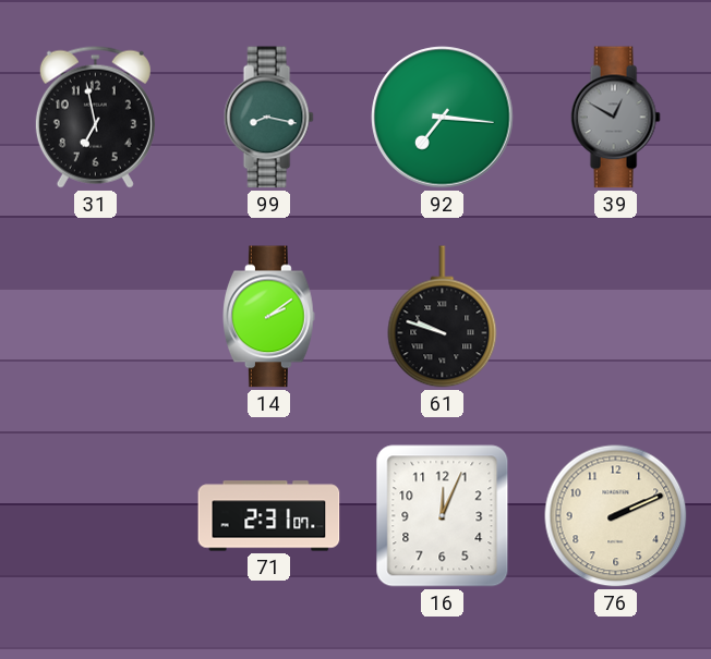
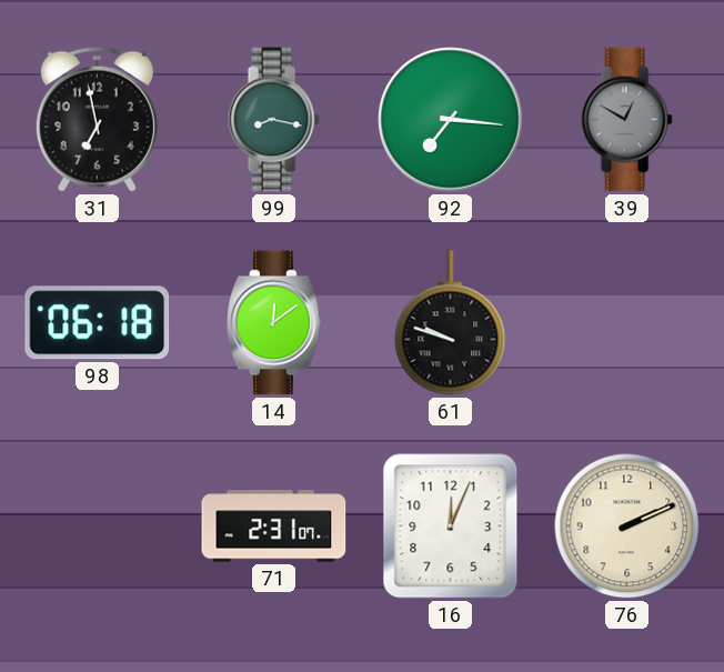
98: none -> 06:18
14: 2:09 -> 12:09
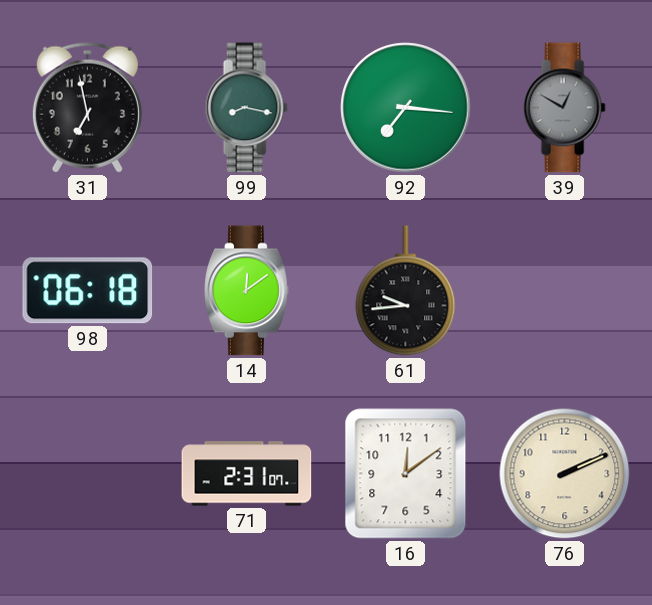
61: 9:48 -> 9:44
16: 12:04 -> 12:09
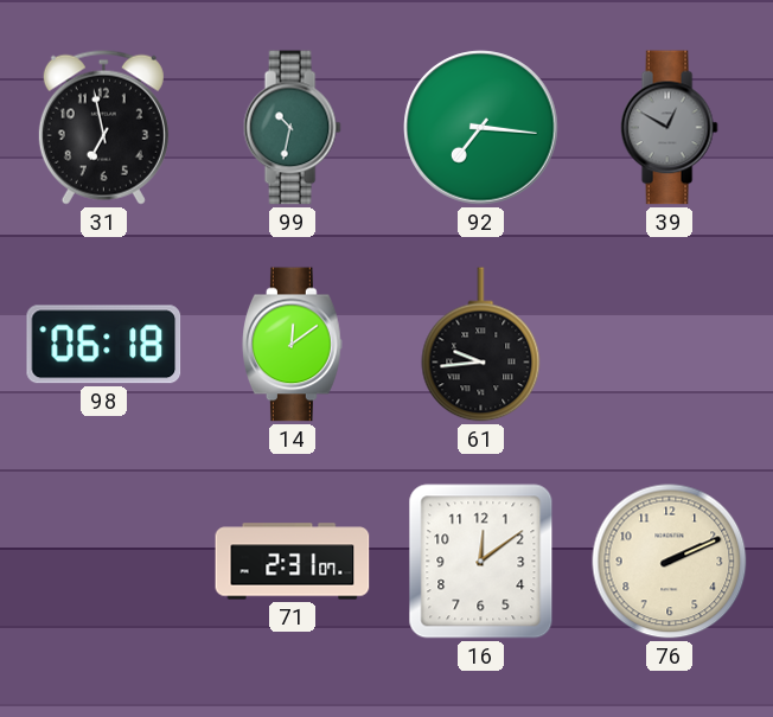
99: 8:17 -> 10:32
